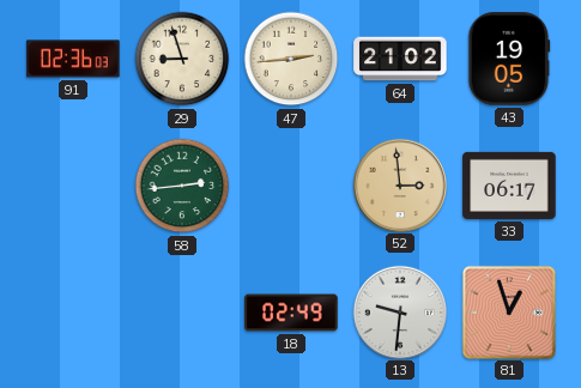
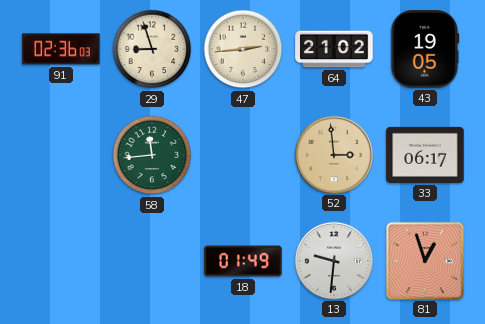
58: 2:44 -> 11:44
18: 02:49 -> 01:49
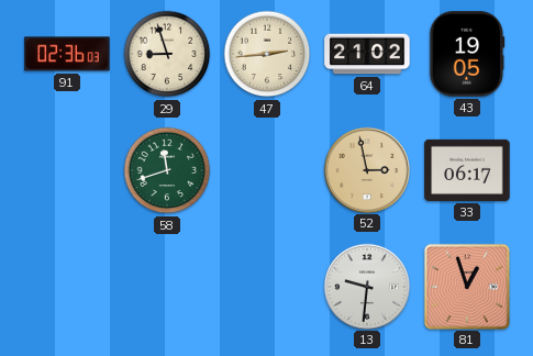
58: 11:44 -> 11:42
52: 2:59 -> 2:58
18: 01:49 -> none
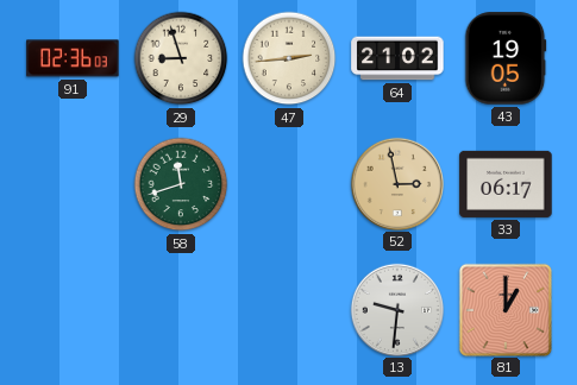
81: 12:57 -> 1:00
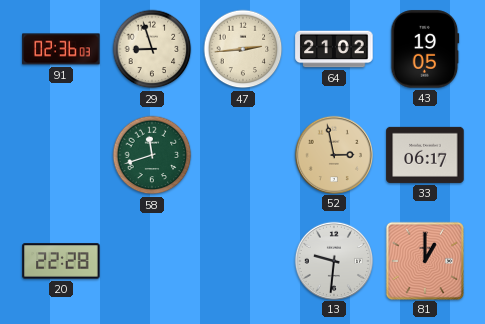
20: none -> 22:28
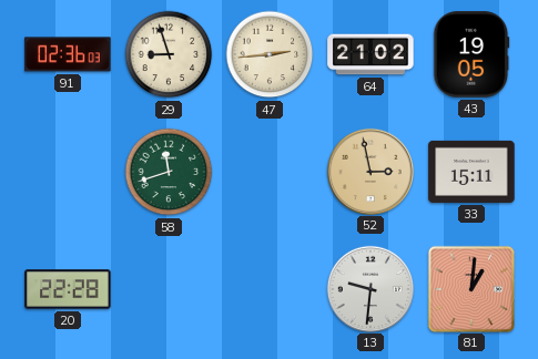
33: 06:17 -> 15:11
81: 1:00 -> 1:01
